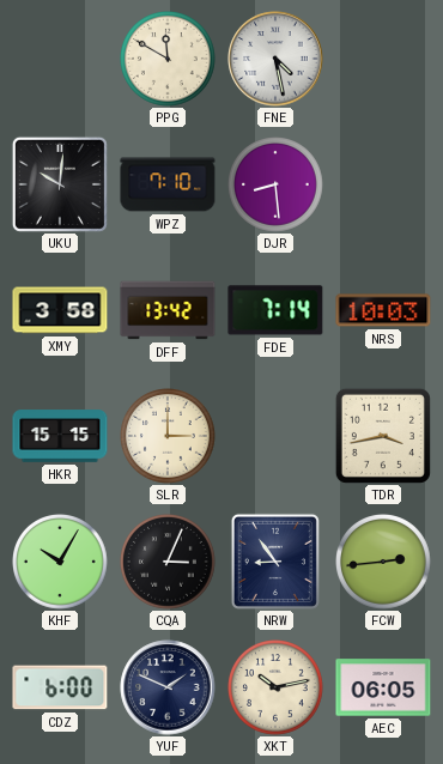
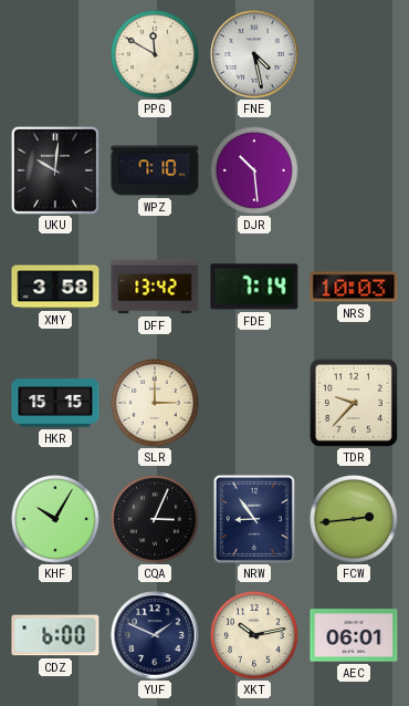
DJR: 8:29 -> 10:29
TDR: 3:43 -> 9:37
AEC: 06:05 -> 06:01
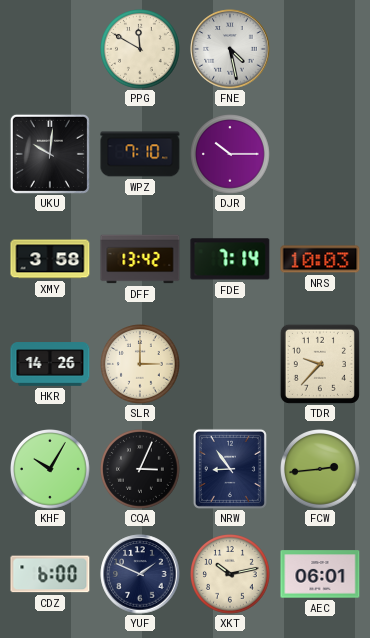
DJR: 10:29 -> 10:15
HKR: 15:15 -> 14:26
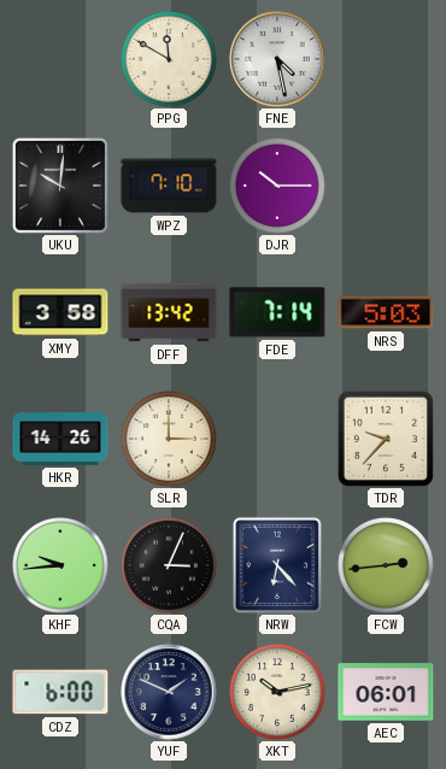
NRS: 10:03 -> 5:03
KHF: 10:05 -> 9:44
NRW: 8:54 -> 6:23
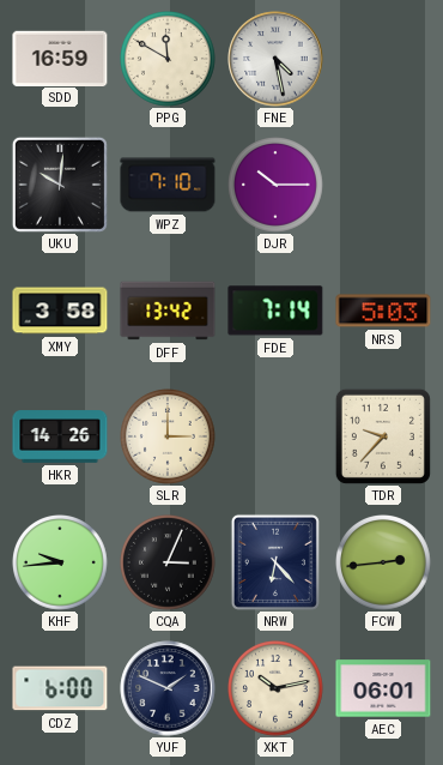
SDD: none -> 16:59
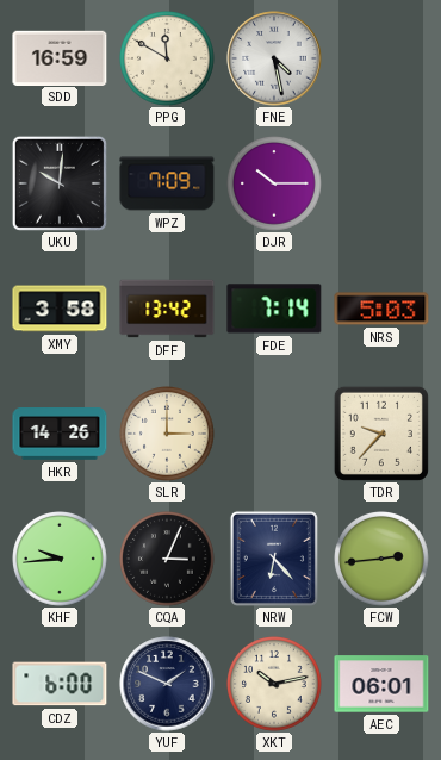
WPZ: 7:10 -> 7:09
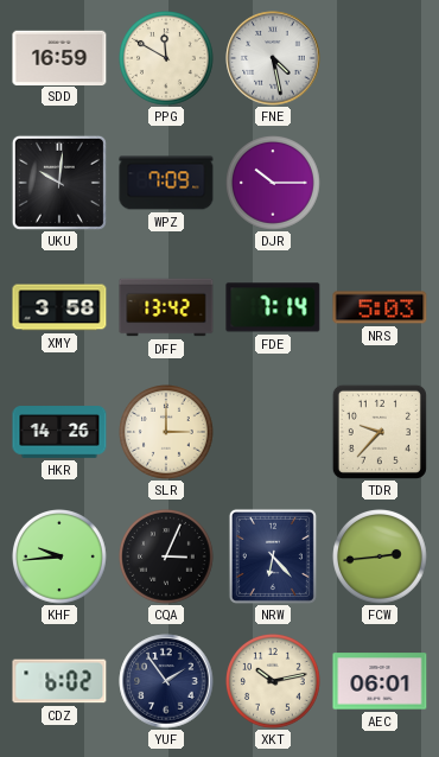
CDZ: 6:00 -> 6:02
YUF: 1:49 -> 1:54
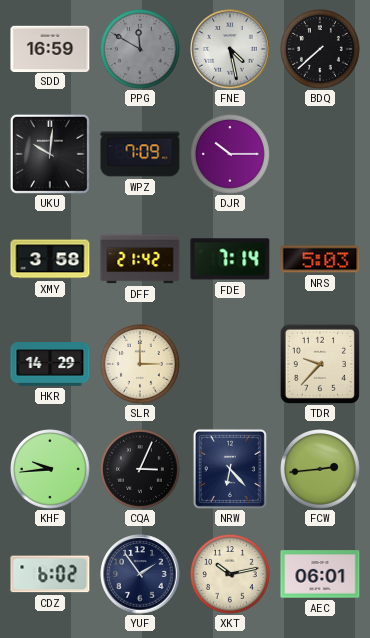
PPG dial: cream -> grey
BDQ: none -> 7:38
DFF: 13:42 -> 21:42
HKR: 14:26 -> 14:29
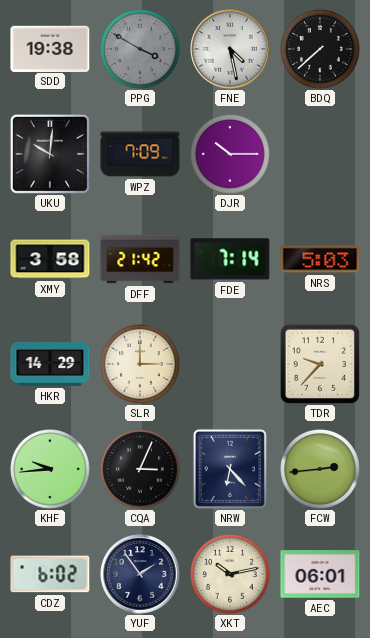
SDD: 16:59 -> 19:38
PPG: 11:50 -> 3:50
